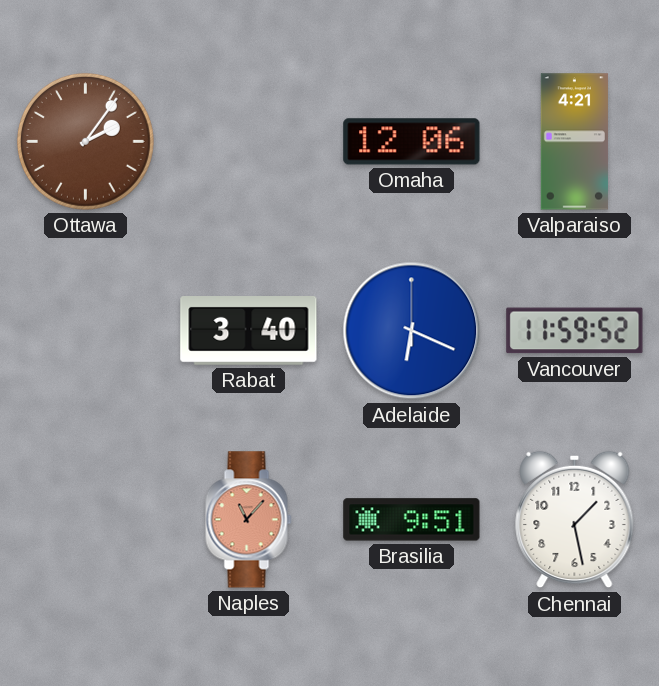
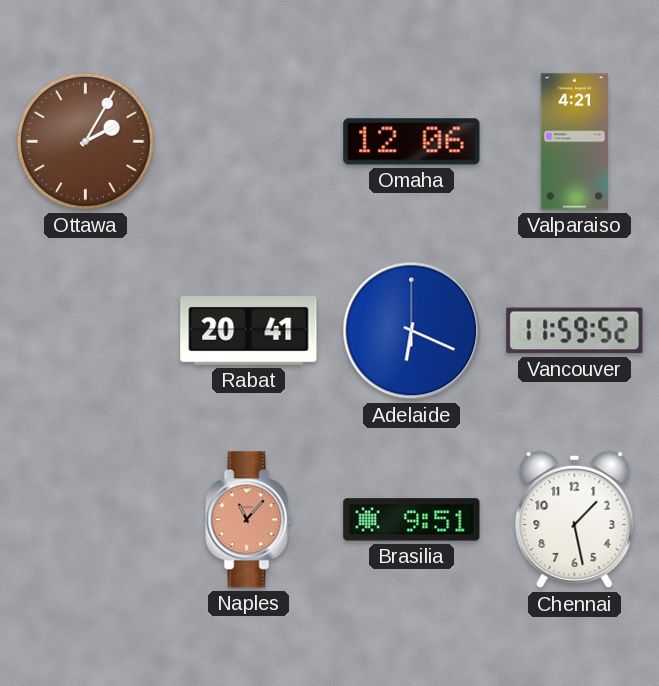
Ottawa: 2:06 -> 2:05
Rabat: 3:40 -> 20:41
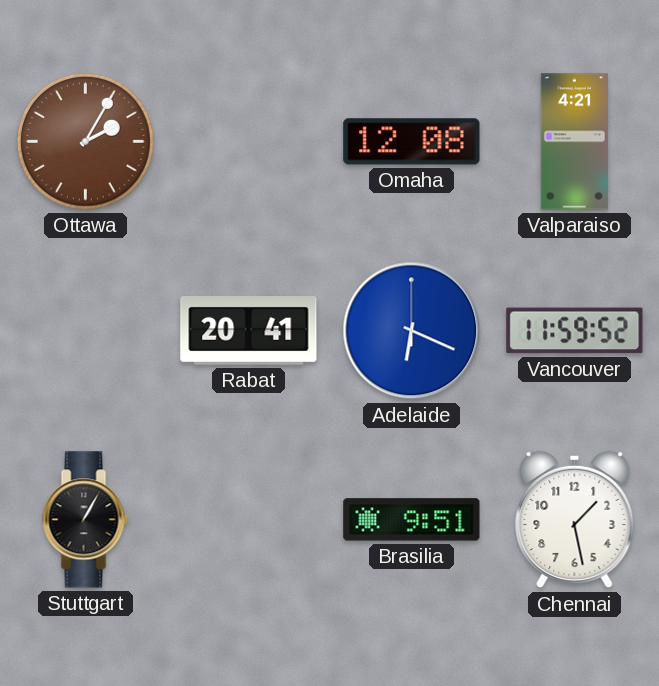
Omaha: 12:06 -> 12:08
Stuttgart: none -> 1:05
Naples: 11:07 -> none
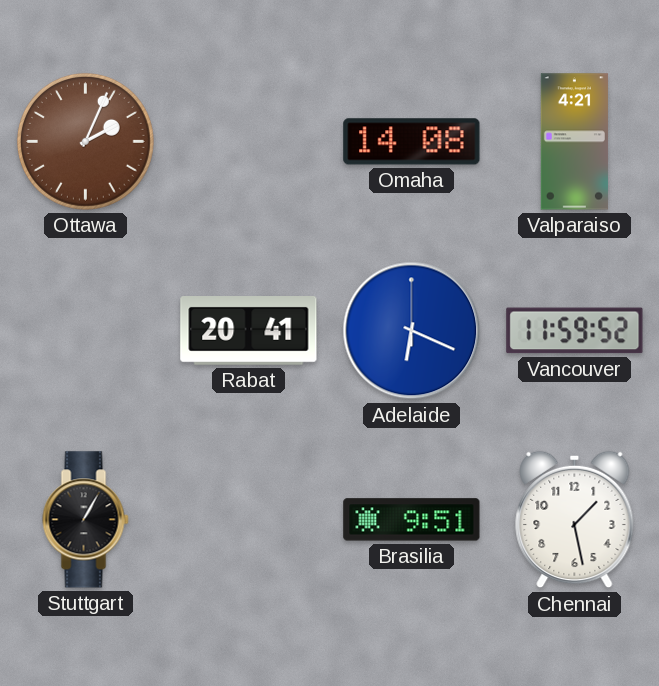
Ottawa: 2:05 -> 2:04
Omaha: 12:08 -> 14:08
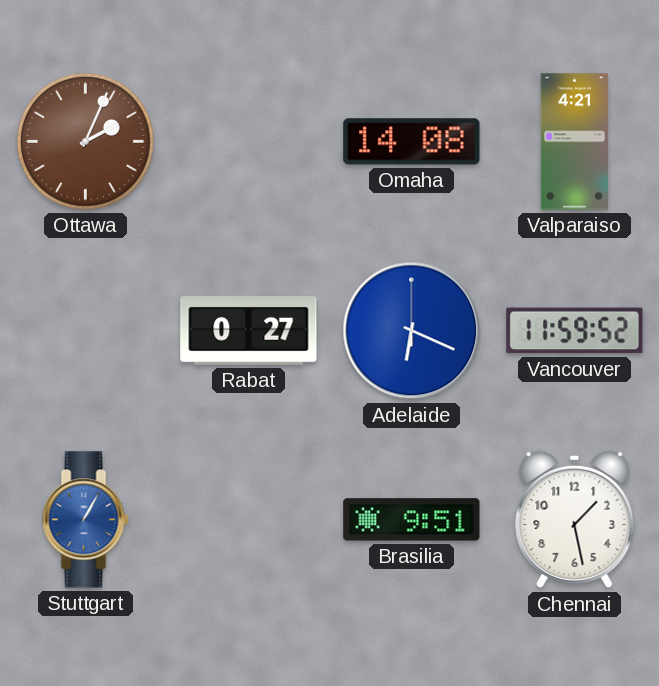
Rabat: 20:41 -> 0:27
Stuttgart dial: black -> blue
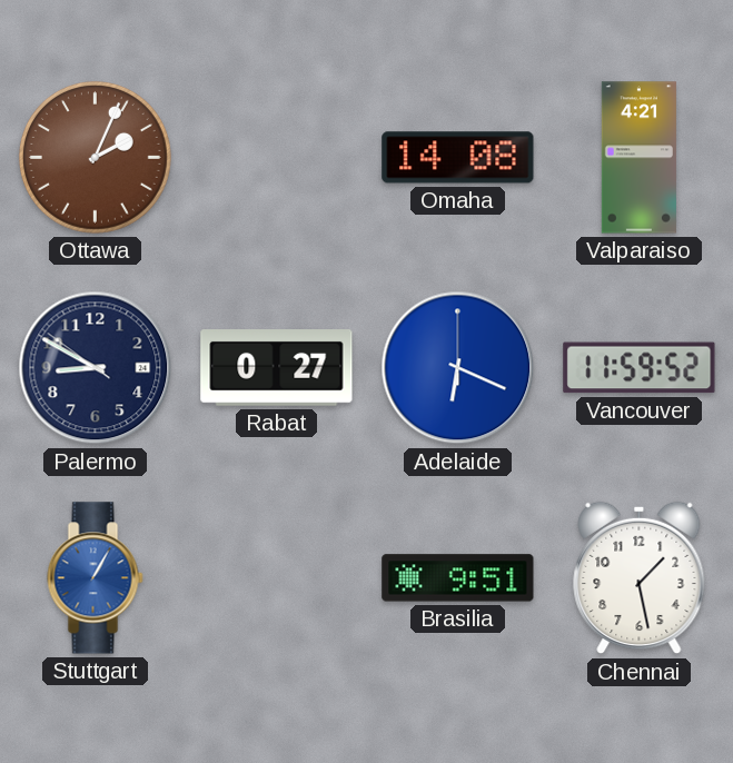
Palermo: none -> 8:49
